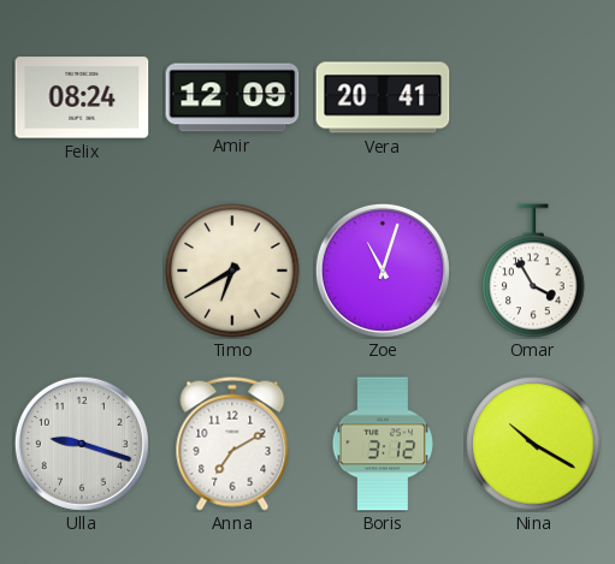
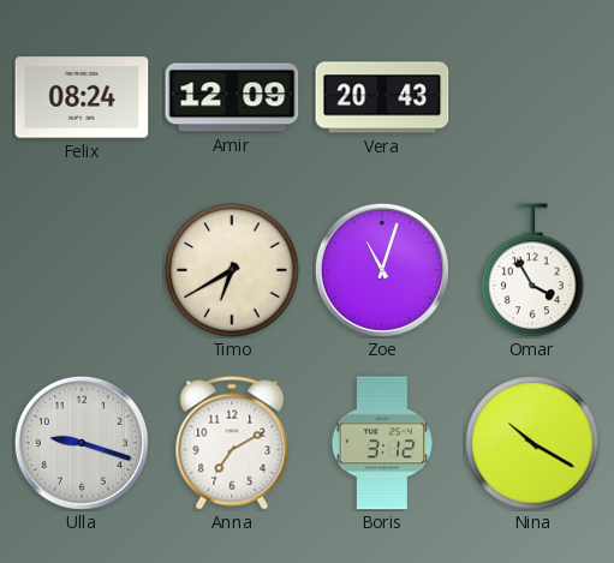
Vera: 20:41 -> 20:43
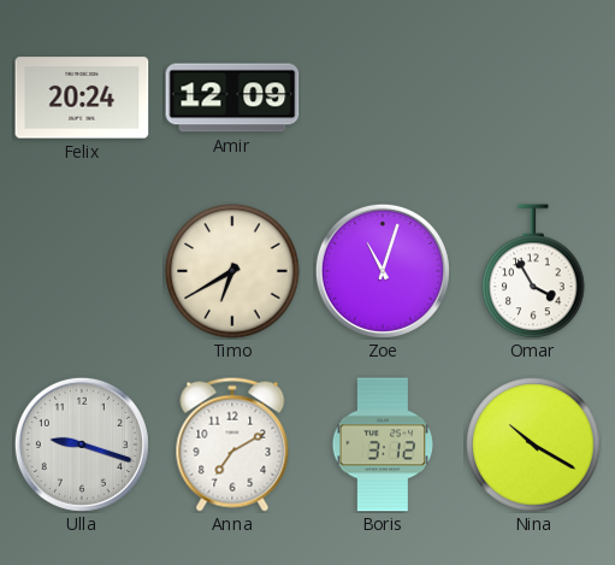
Felix: 08:24 -> 20:24
Vera: 20:43 -> none
